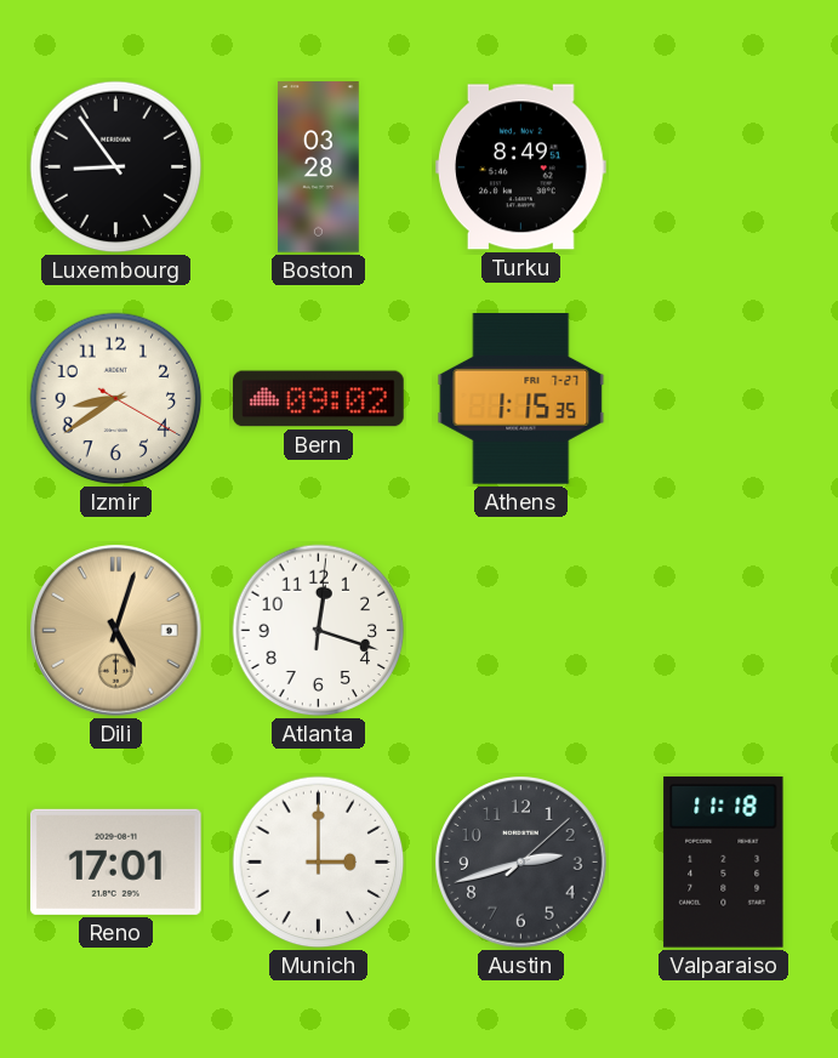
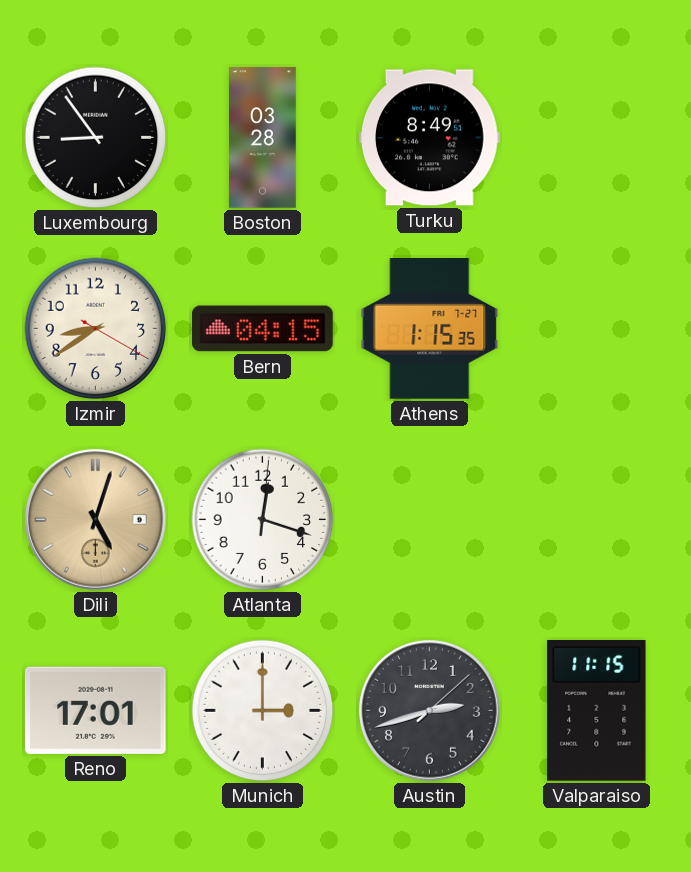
Bern: 09:02 -> 04:15
Valparaiso: 11:18 -> 11:15
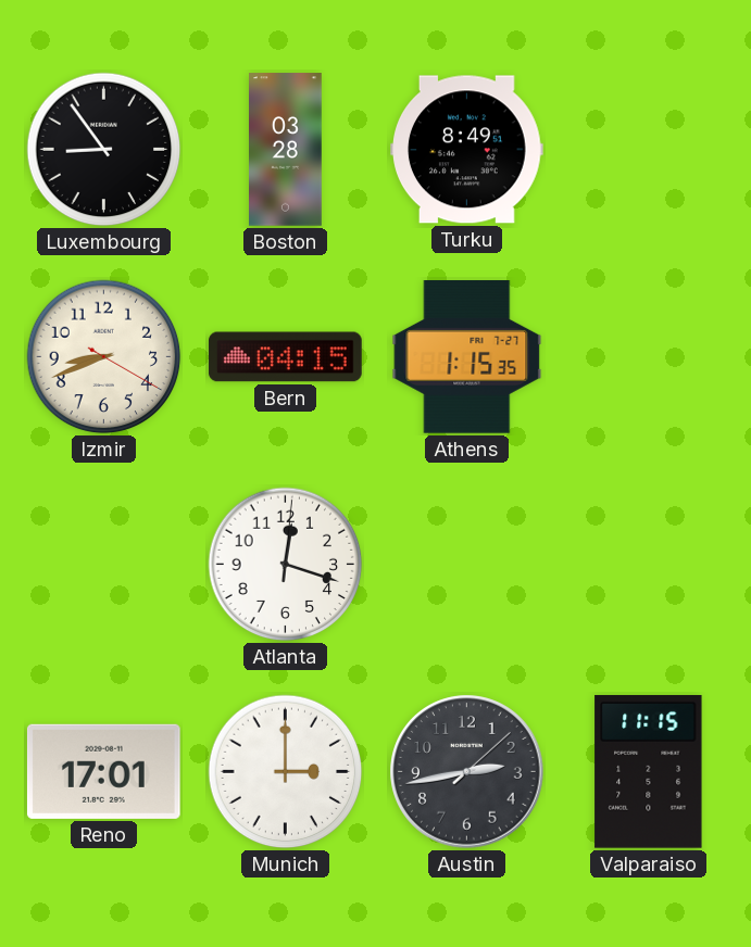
Izmir: 8:39 -> 8:41
Dili: 5:03 -> none
Austin: 2:42 -> 2:43
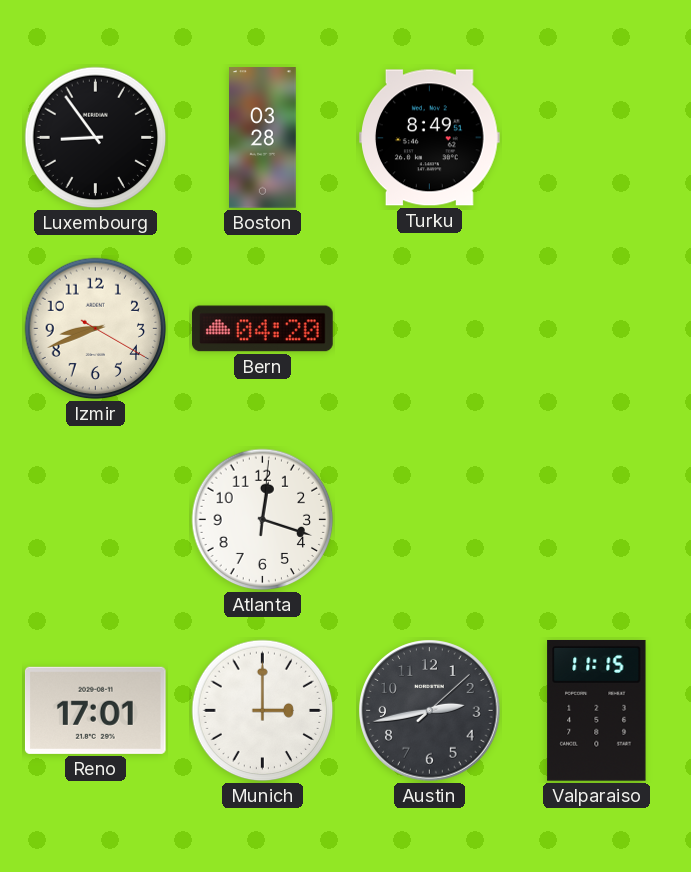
Bern: 04:15 -> 04:20
Athens: 1:15 -> none
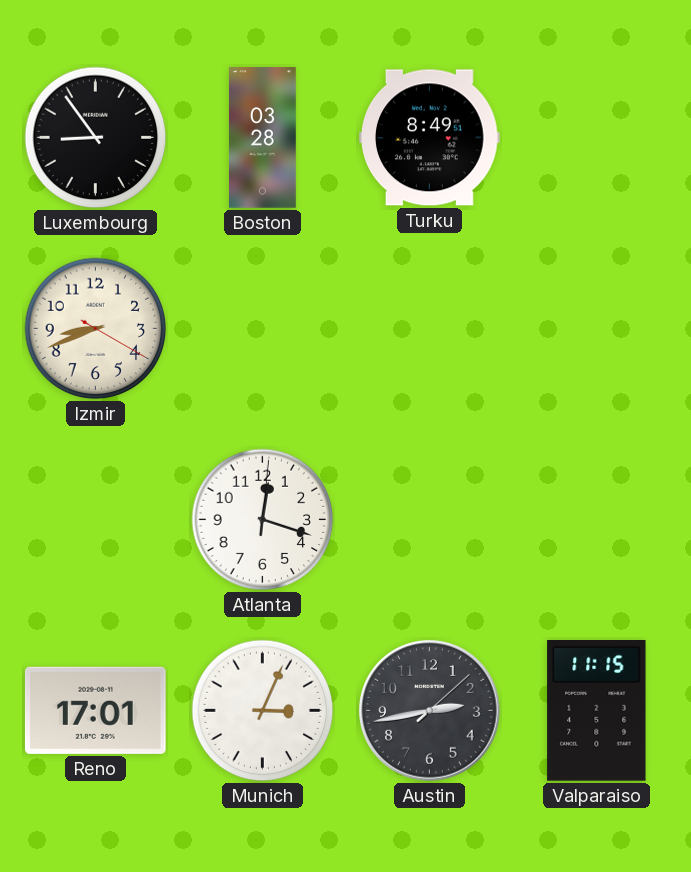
Bern: 04:20 -> none
Munich: 3:00 -> 3:04
